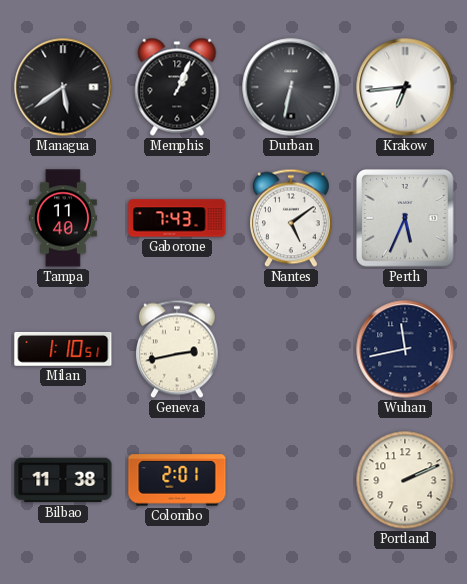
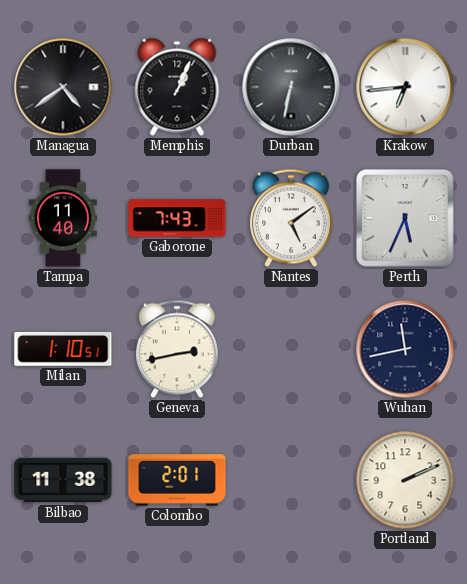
Managua: 5:39 -> 4:39
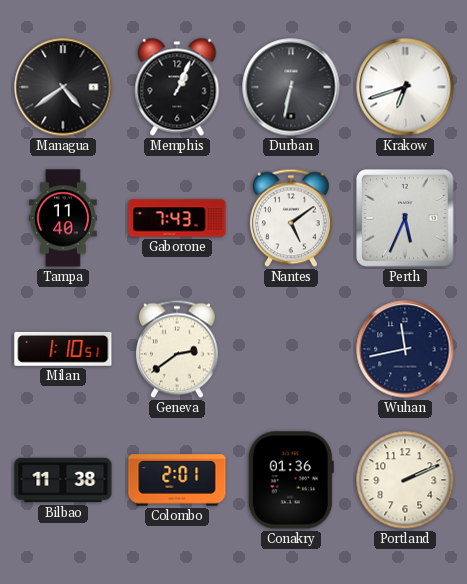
Krakow: 6:44 -> 6:42
Geneva: 2:43 -> 2:39
Conakry: none -> 01:36
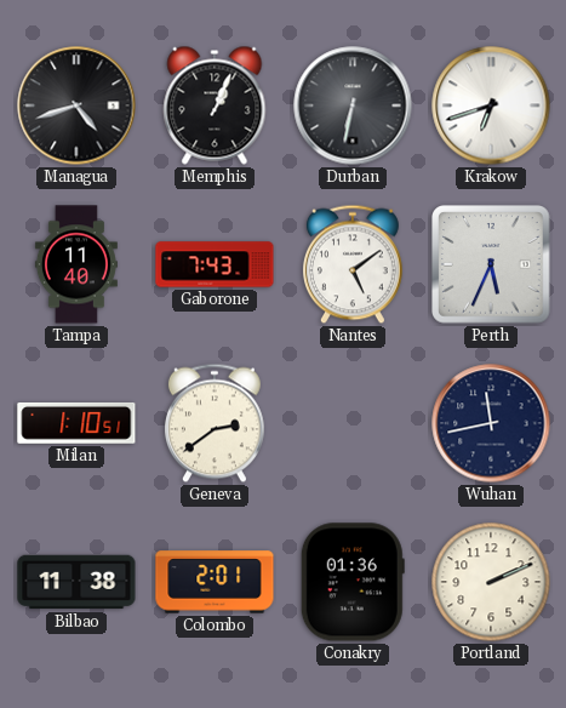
Managua: 4:39 -> 4:42
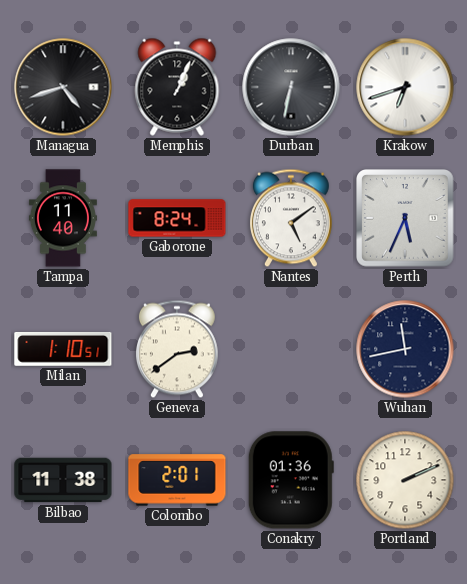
Gaborone: 7:43 -> 8:24
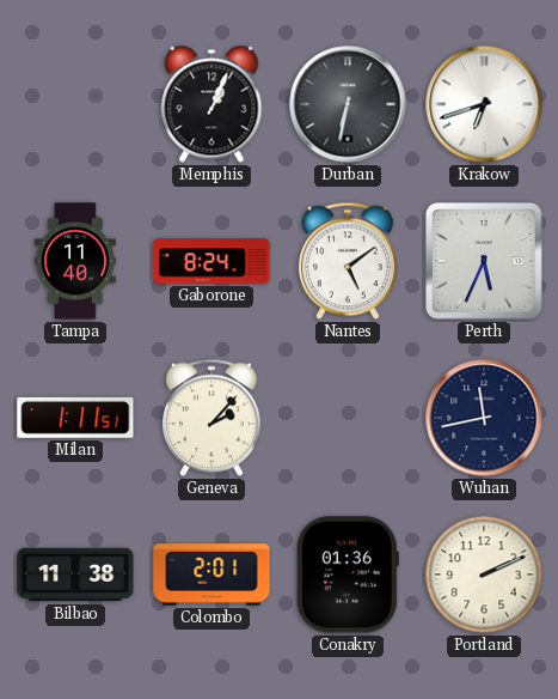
Managua: 4:42 -> none
Milan: 1:10 -> 1:11
Geneva: 2:39 -> 2:07
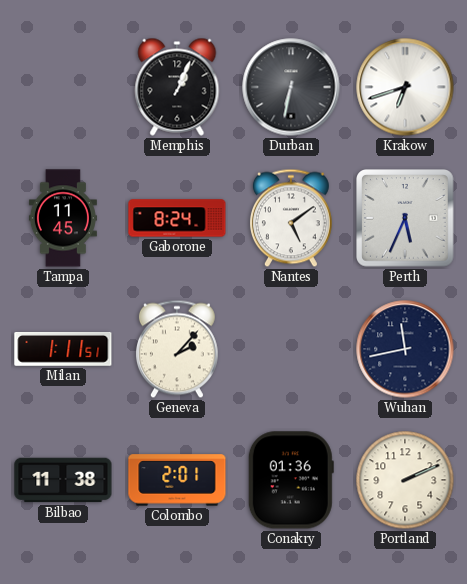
Tampa: 11:40 -> 11:45
